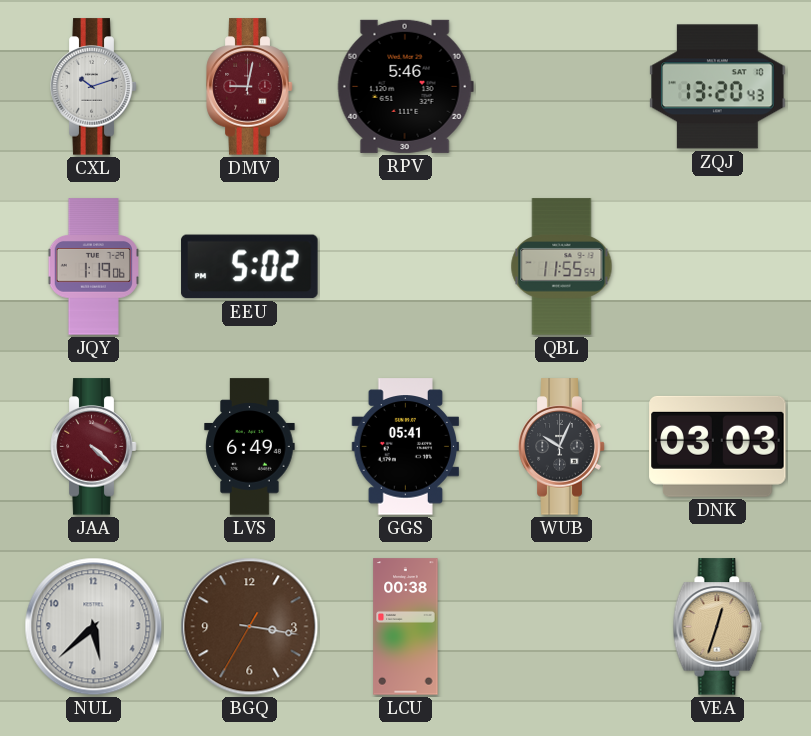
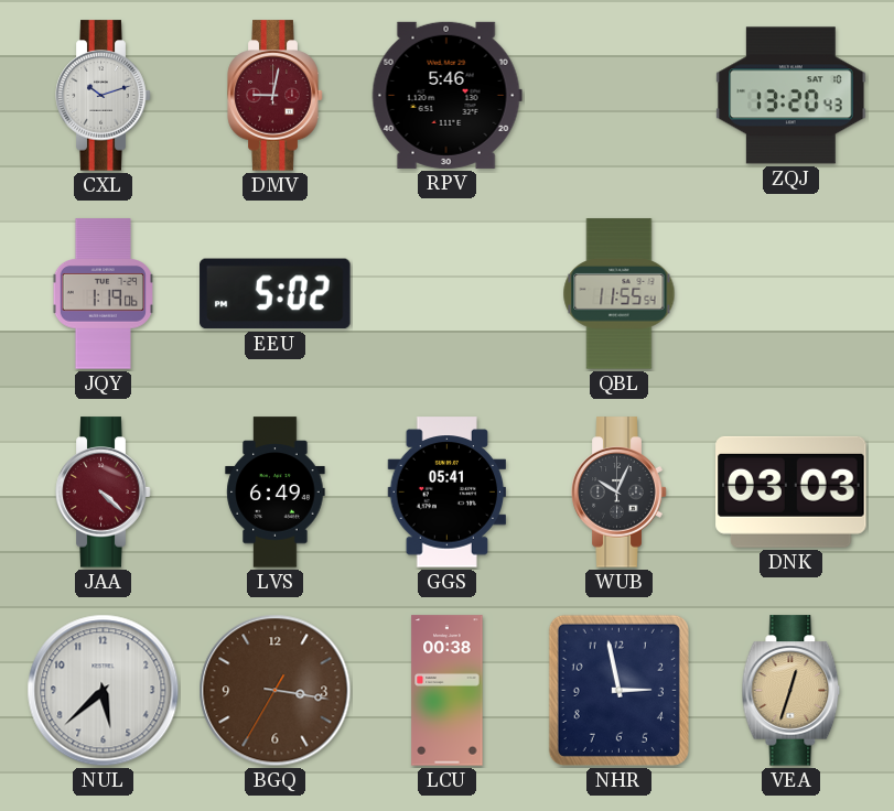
NHR: none -> 2:58
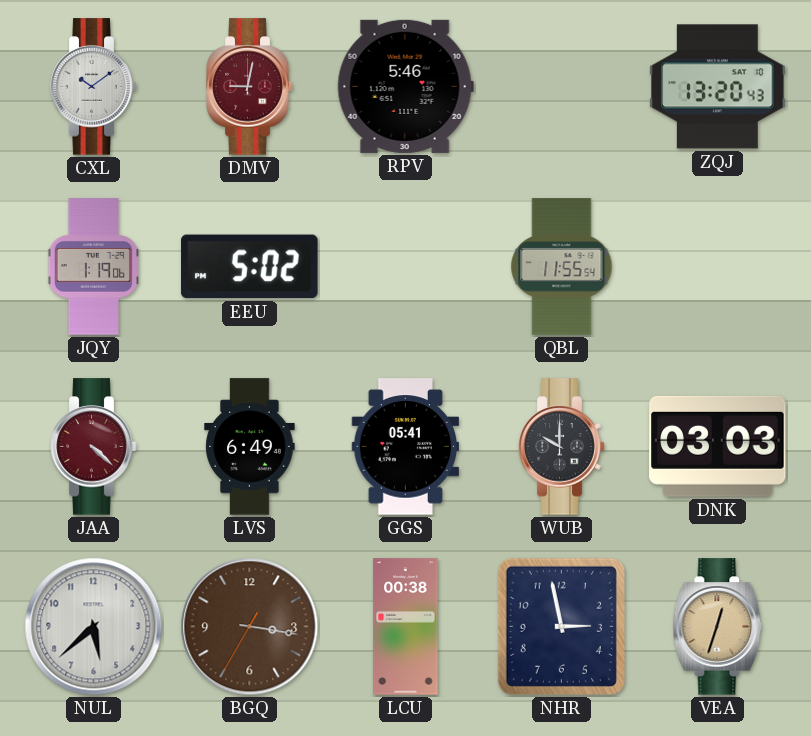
CXL: 10:12 -> 10:09
WUB: 10:04 -> 10:00
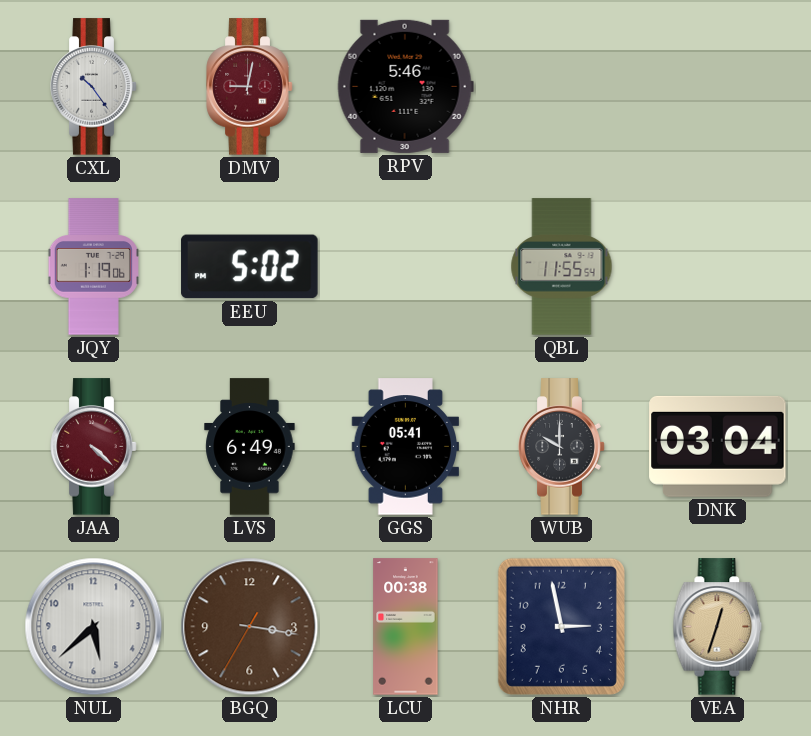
CXL: 10:09 -> 10:24
ZQJ: 13:20 -> none
DNK: 03:03 -> 03:04
